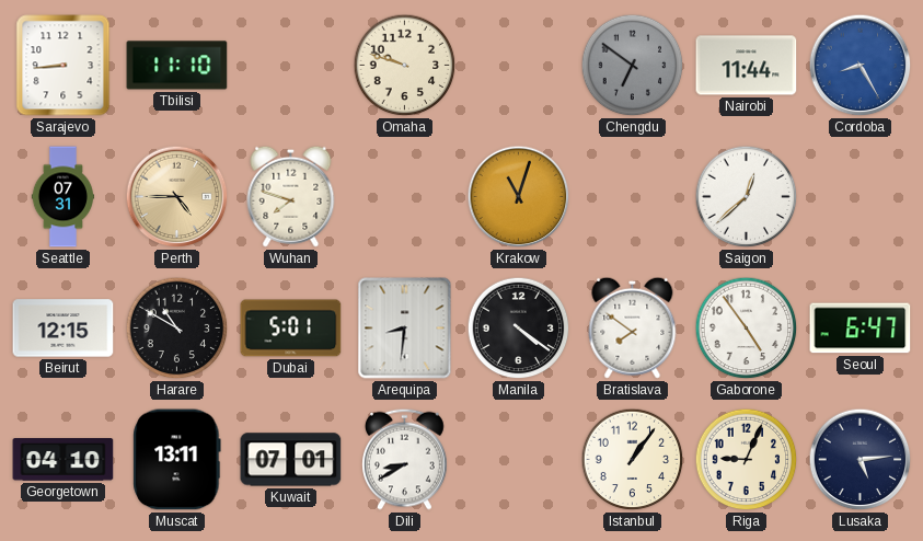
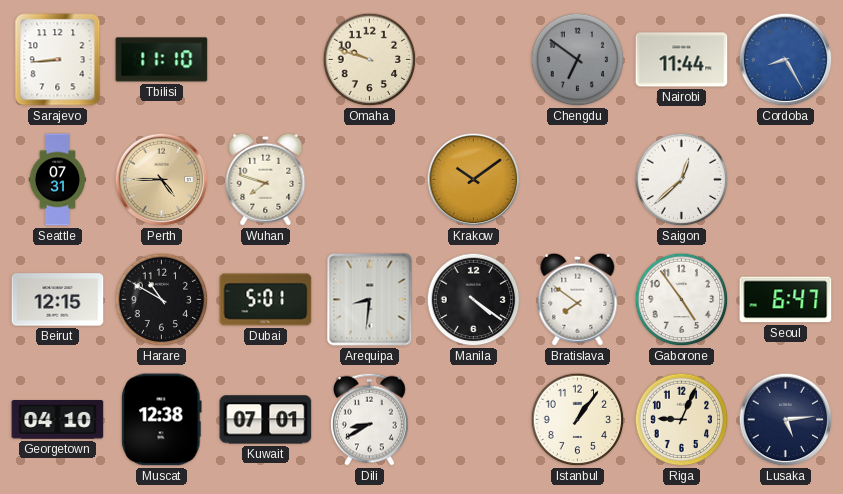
Krakow: 11:03 -> 10:09
Muscat: 13:11 -> 12:38
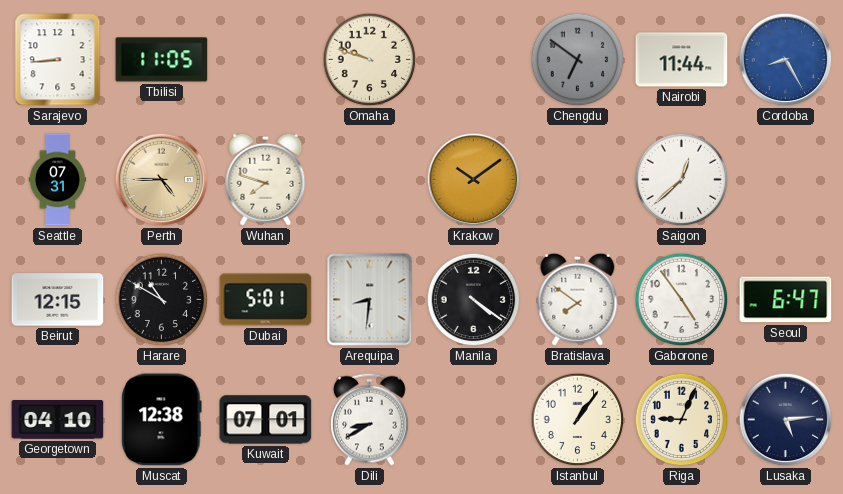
Tbilisi: 11:10 -> 11:05
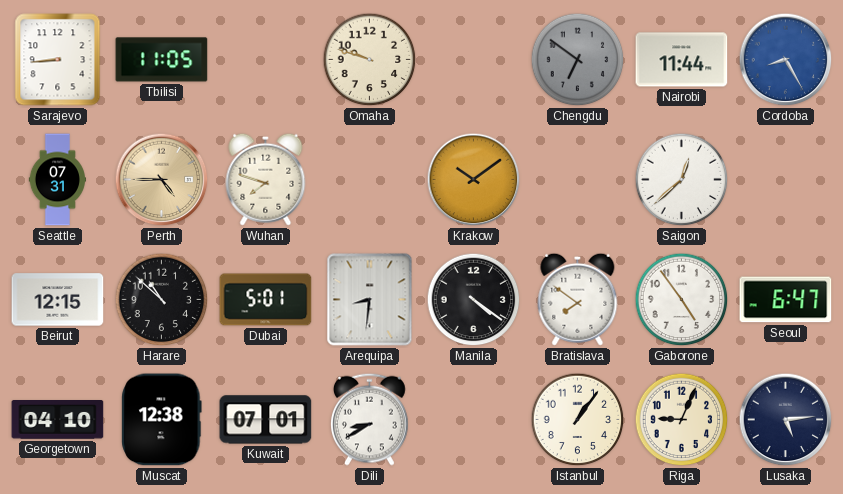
Harare: 10:50 -> 10:52
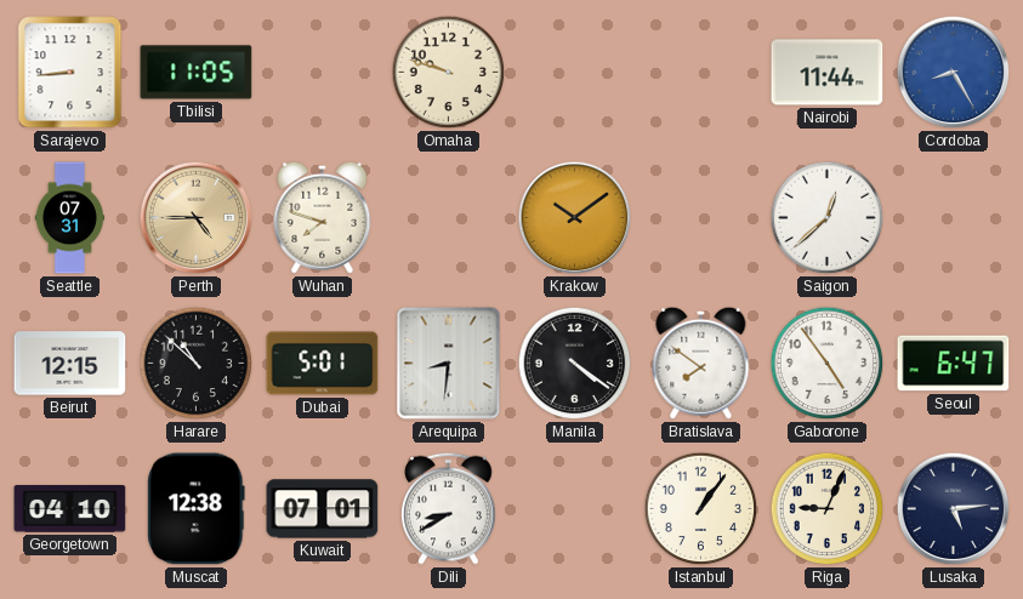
Chengdu: 6:51 -> none
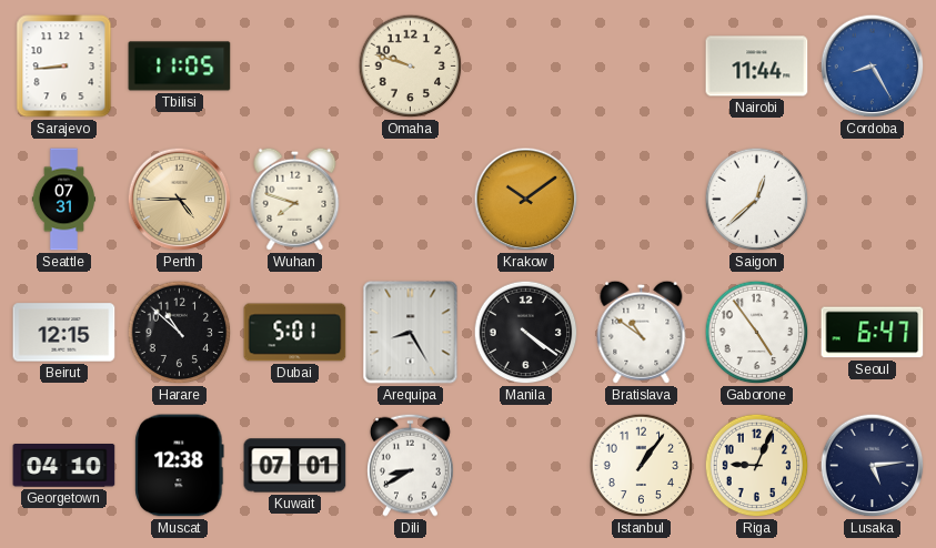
Arequipa: 8:31 -> 8:25
Bratislava: 7:51 -> 10:51
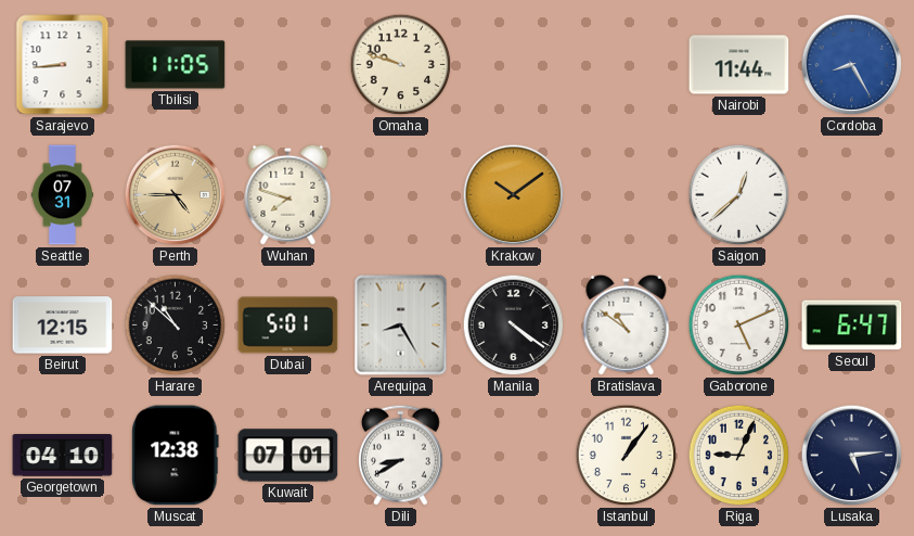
Gaborone: 4:54 -> 5:11
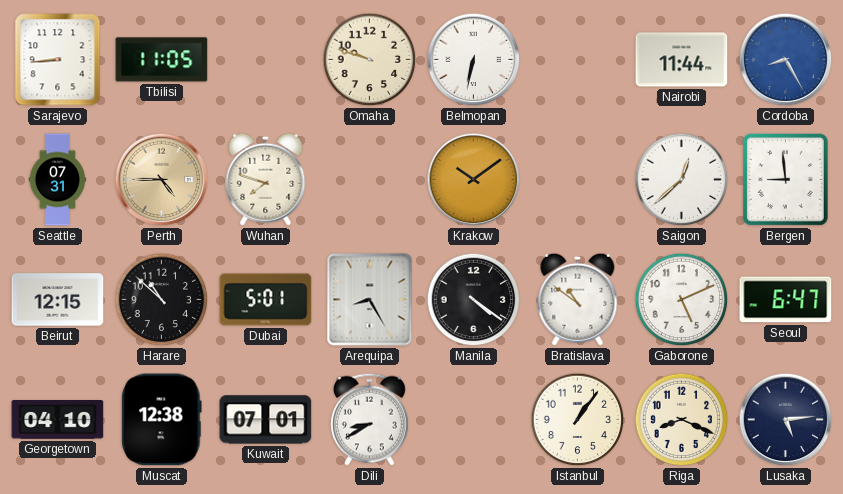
Belmopan: none -> 6:32
Bergen: none -> 8:59
Riga: 9:04 -> 8:19
